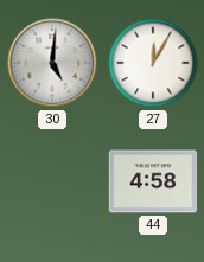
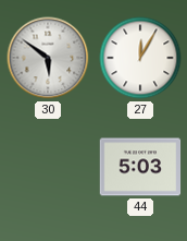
30: 5:01 -> 5:51
44: 4:58 -> 5:03
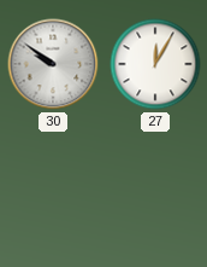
30: 5:51 -> 9:51
44: 5:03 -> none
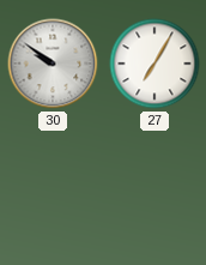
27: 12:05 -> 7:05
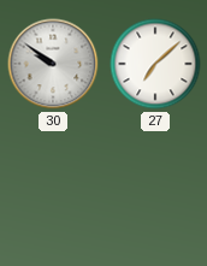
27: 7:05 -> 7:08
